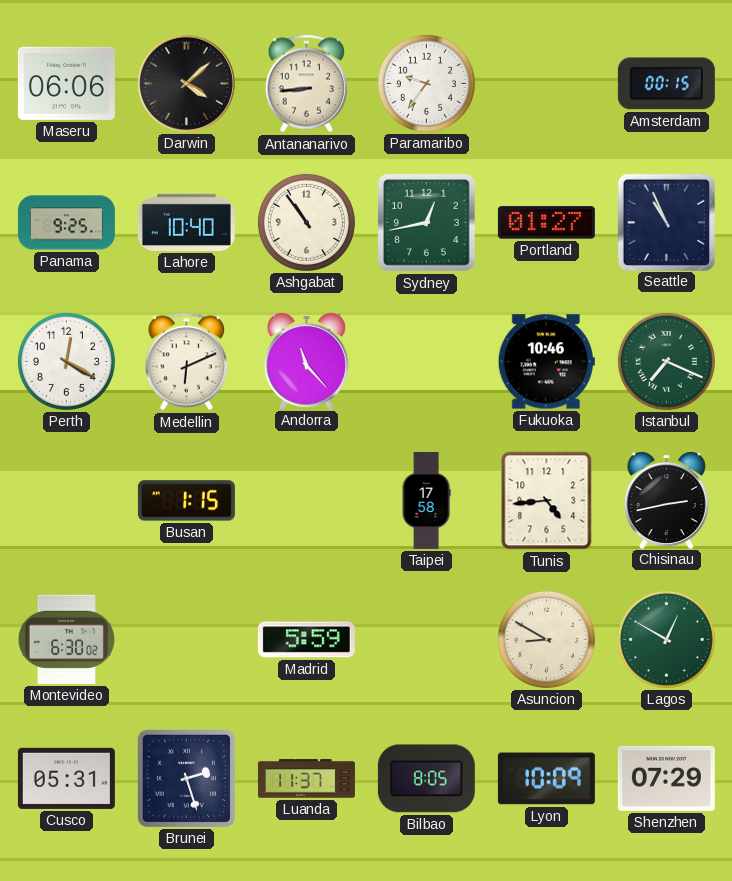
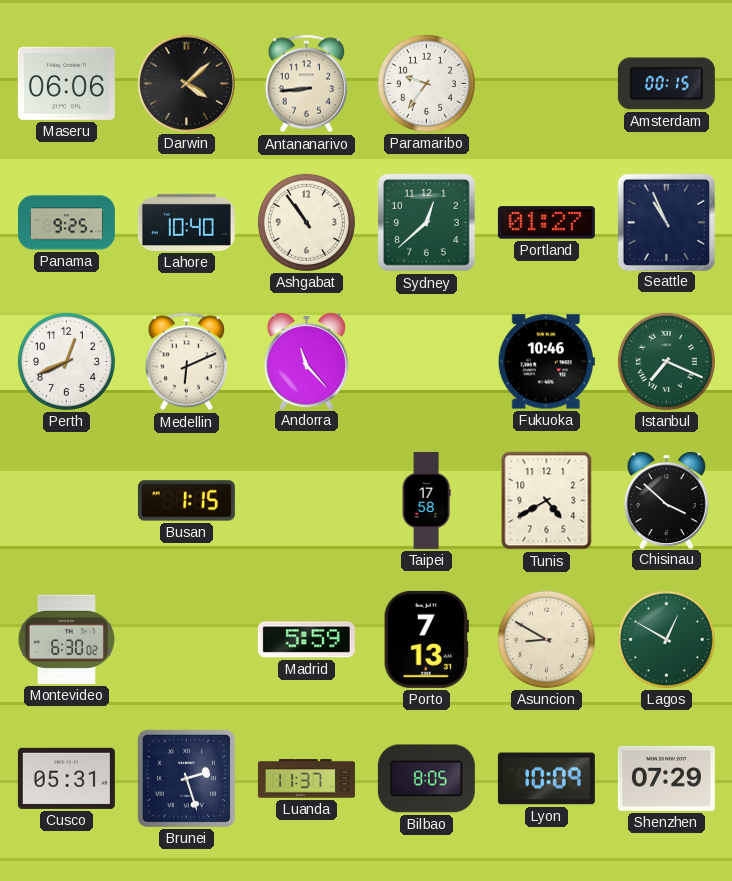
Sydney: 12:43 -> 12:38
Perth: 12:20 -> 12:41
Tunis: 4:44 -> 4:40
Chisinau: 2:43 -> 3:52
Porto: none -> 7:13
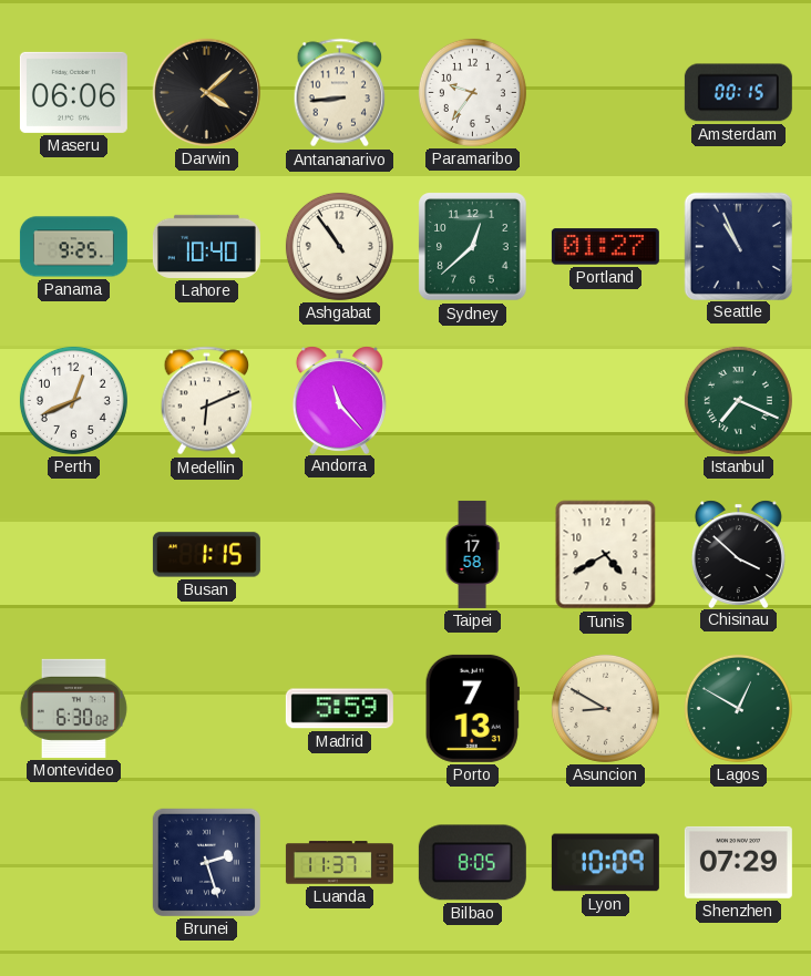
Fukuoka: 10:46 -> none
Cusco: 05:31 -> none
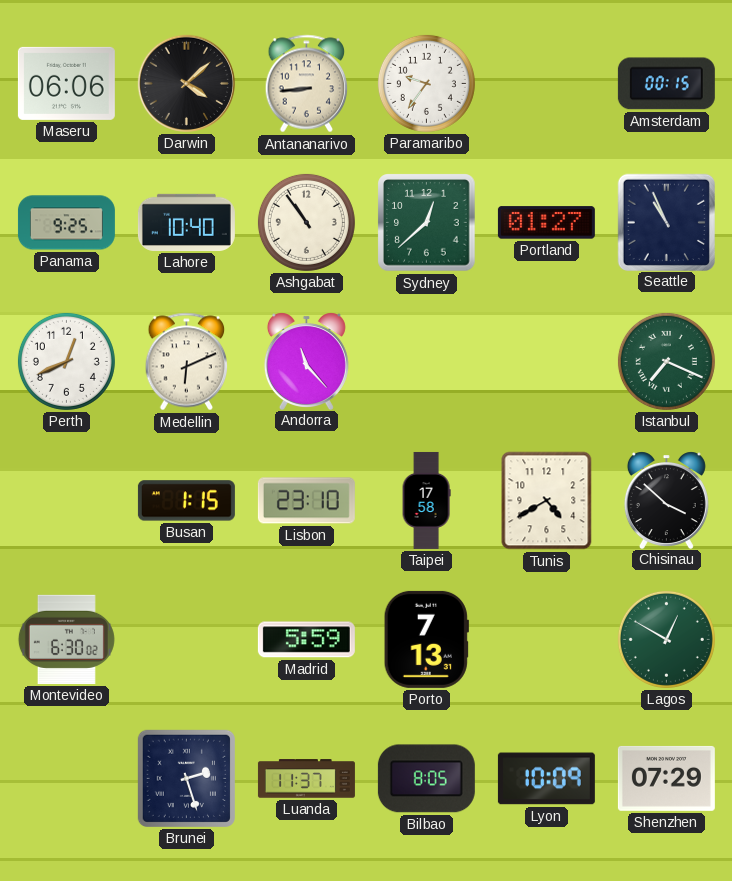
Lisbon: none -> 23:10
Asuncion: 8:50 -> none
